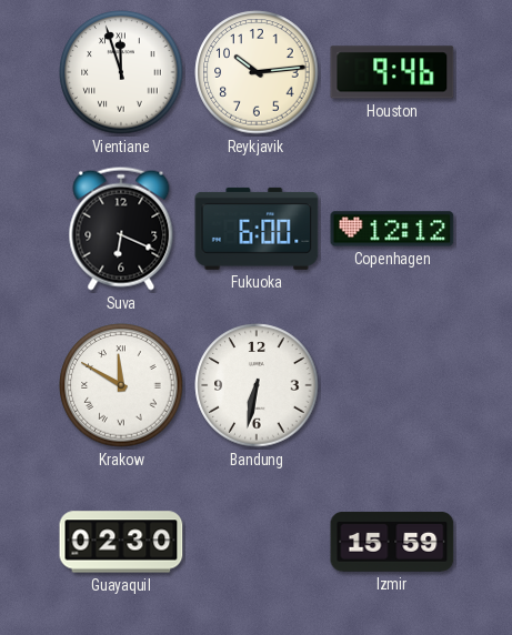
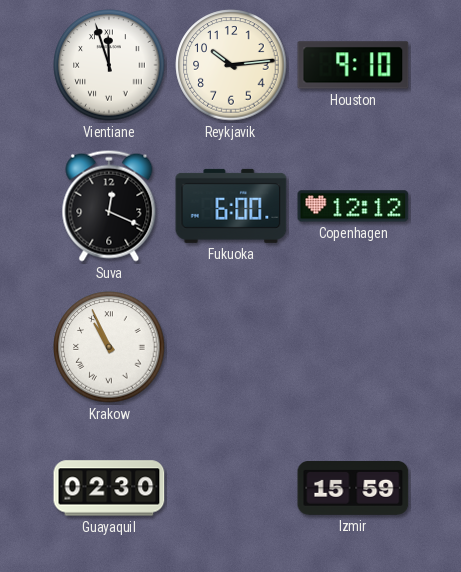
Houston: 9:46 -> 9:10
Suva: 6:19 -> 12:19
Krakow: 11:50 -> 10:56
Bandung: 6:32 -> none
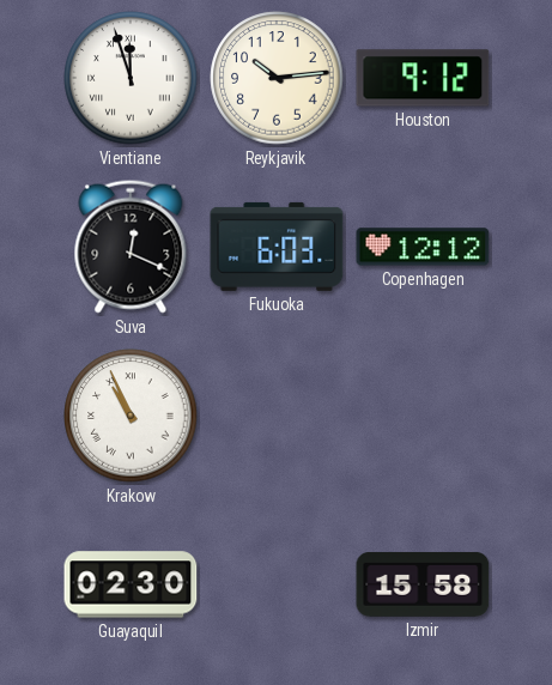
Houston: 9:10 -> 9:12
Fukuoka: 6:00 -> 6:03
Izmir: 15:59 -> 15:58
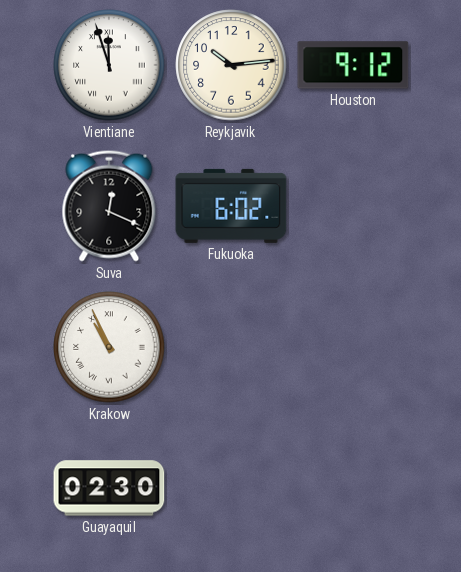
Fukuoka: 6:03 -> 6:02
Copenhagen: 12:12 -> none
Izmir: 15:58 -> none
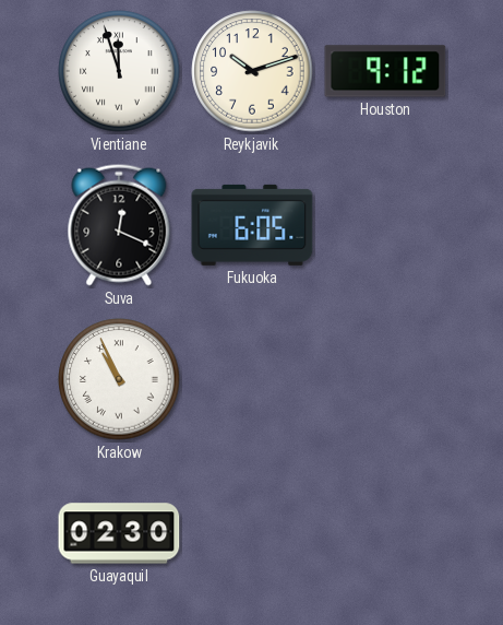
Reykjavik: 10:14 -> 10:12
Fukuoka: 6:02 -> 6:05
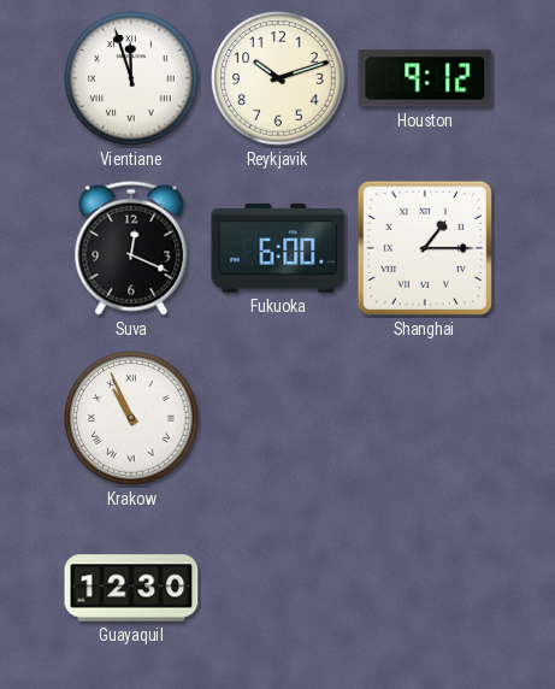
Fukuoka: 6:05 -> 6:00
Shanghai: none -> 1:15
Guayaquil: 02:30 -> 12:30
